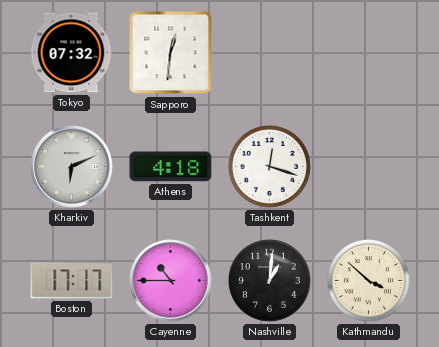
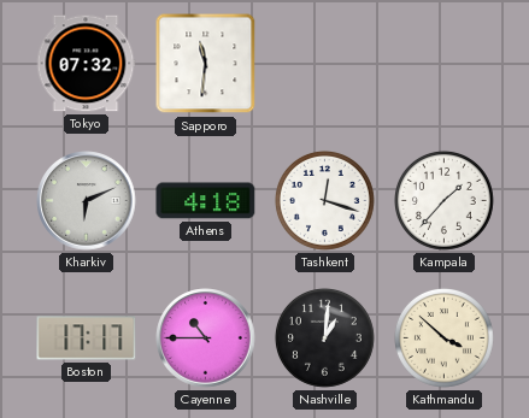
Sapporo: 12:31 -> 11:31
Kampala: none -> 1:37
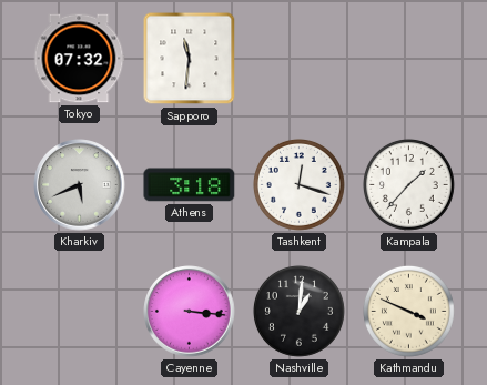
Kharkiv: 6:11 -> 5:41
Athens: 4:18 -> 3:18
Boston: 17:17 -> none
Cayenne: 10:45 -> 3:16
Kathmandu: 3:52 -> 3:49
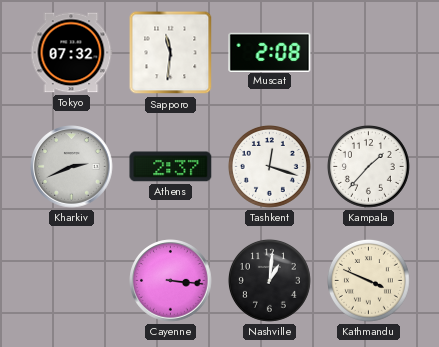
Muscat: none -> 2:08
Kharkiv: 5:41 -> 2:41
Athens: 3:18 -> 2:37
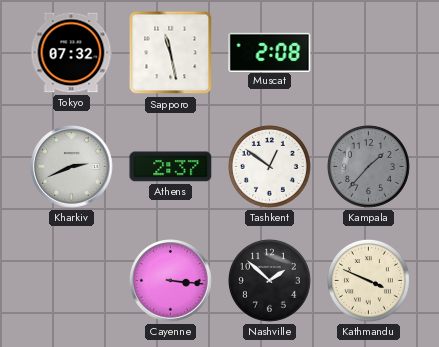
Sapporo: 11:31 -> 11:28
Tashkent: 12:18 -> 12:51
Kampala dial: white -> grey
Nashville: 1:01 -> 1:52
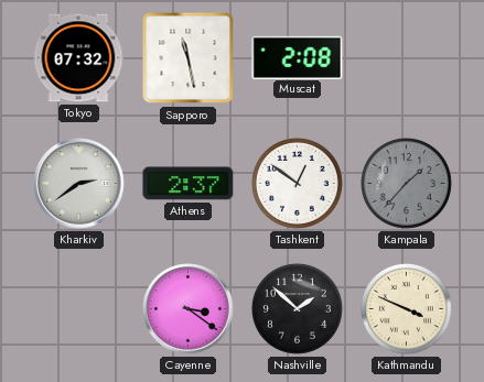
Kharkiv: 2:41 -> 2:39
Cayenne: 3:16 -> 3:21
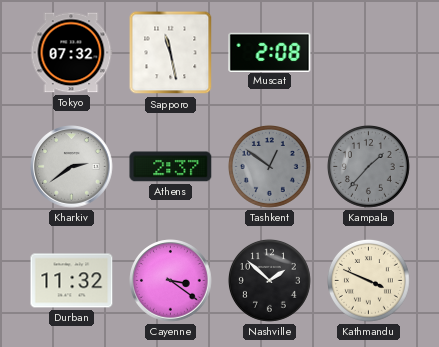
Tashkent dial: white -> grey
Durban: none -> 11:32
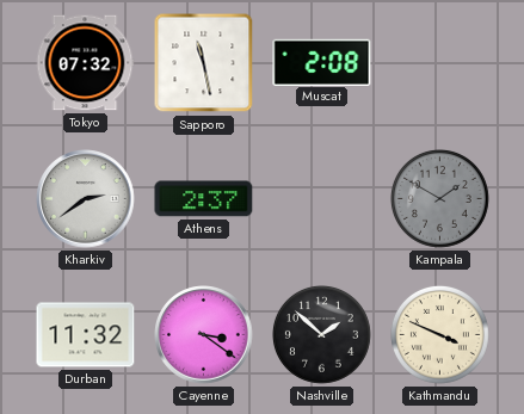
Tashkent: 12:51 -> none
Kampala: 1:37 -> 1:50
